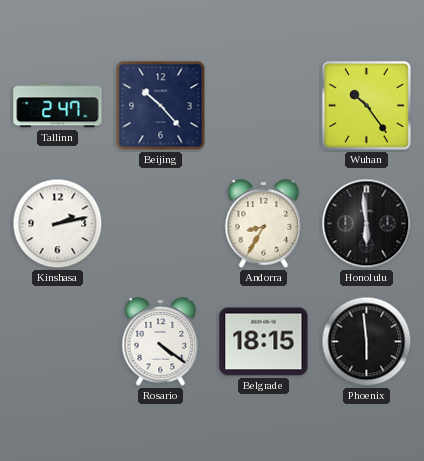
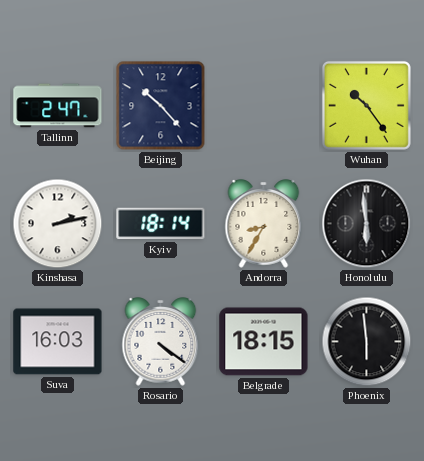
Kyiv: none -> 18:14
Suva: none -> 16:03
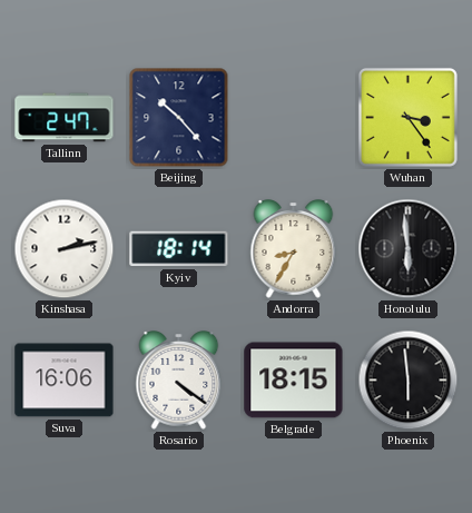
Wuhan: 10:24 -> 3:24
Suva: 16:03 -> 16:06
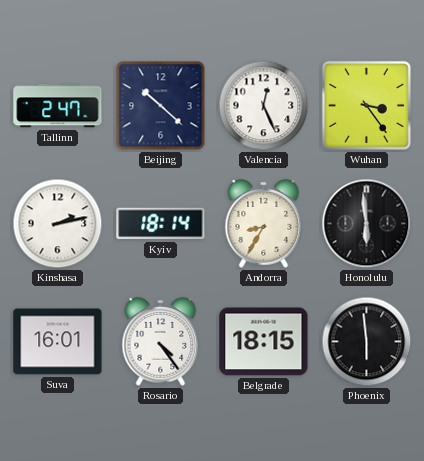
Beijing: 10:23 -> 10:22
Valencia: none -> 12:26
Suva: 16:06 -> 16:01
Rosario: 4:21 -> 4:24
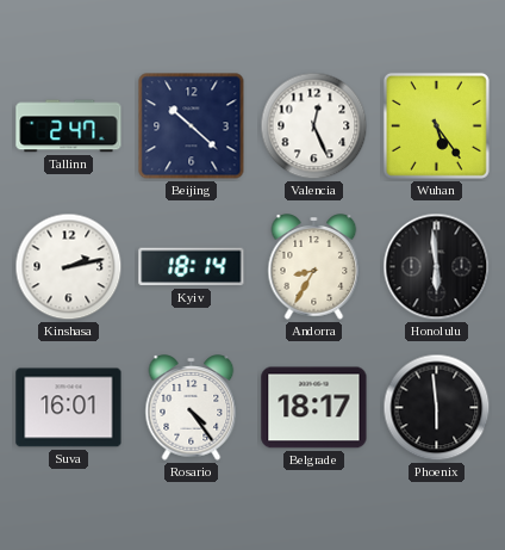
Wuhan: 3:24 -> 5:24
Belgrade: 18:15 -> 18:17
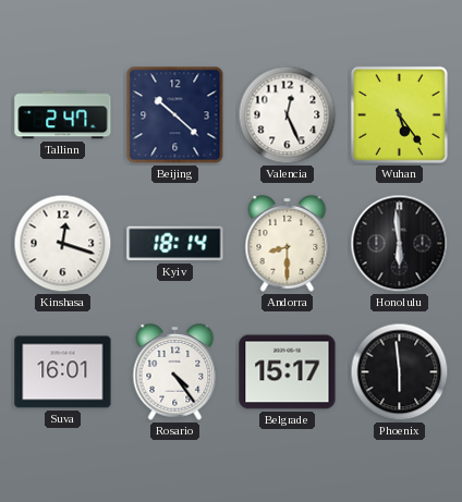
Kinshasa: 2:13 -> 12:18
Andorra: 8:35 -> 8:30
Belgrade: 18:17 -> 15:17
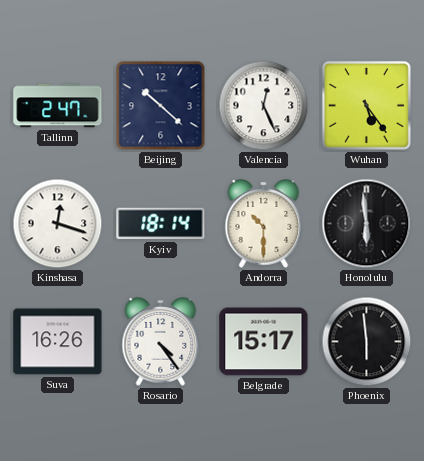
Andorra: 8:30 -> 10:30
Suva: 16:01 -> 16:26
